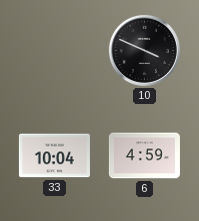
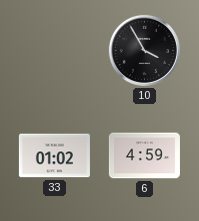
10: 3:49 -> 3:55
33: 10:04 -> 01:02
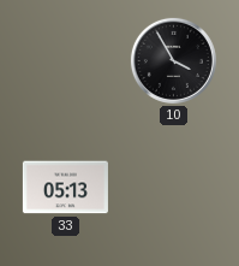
33: 01:02 -> 05:13
6: 4:59 -> none
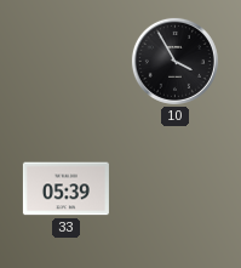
33: 05:13 -> 05:39
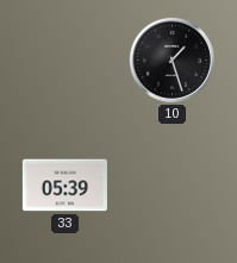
10: 3:55 -> 1:27
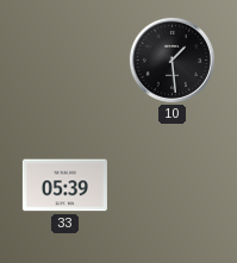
10: 1:27 -> 1:29
